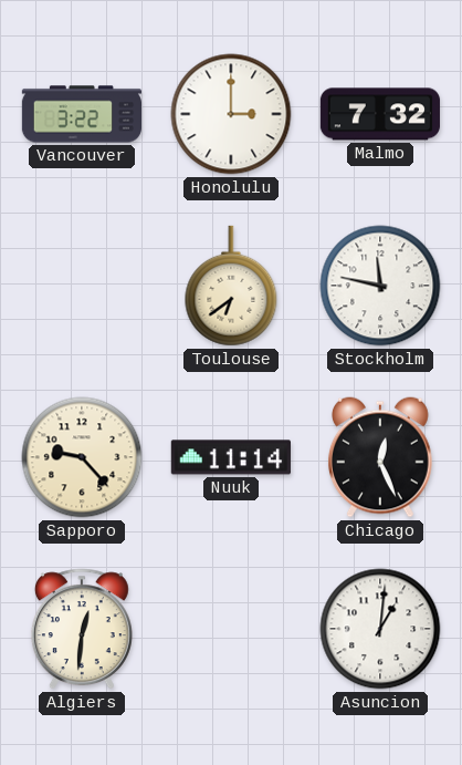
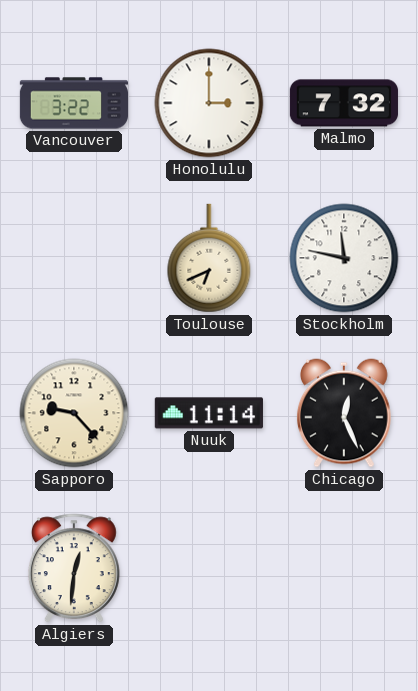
Toulouse: 6:39 -> 6:41
Asuncion: 1:01 -> none
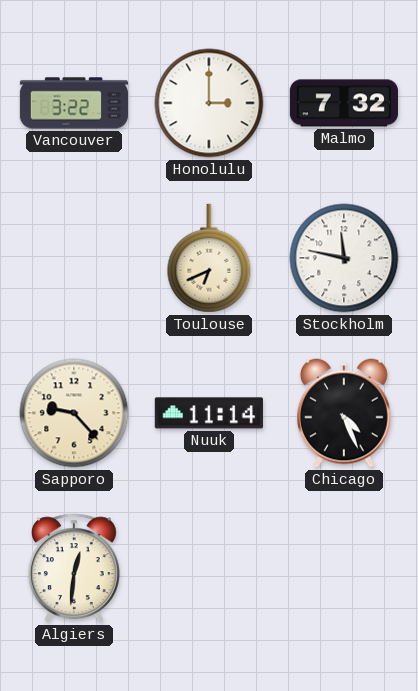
Chicago: 12:26 -> 4:26
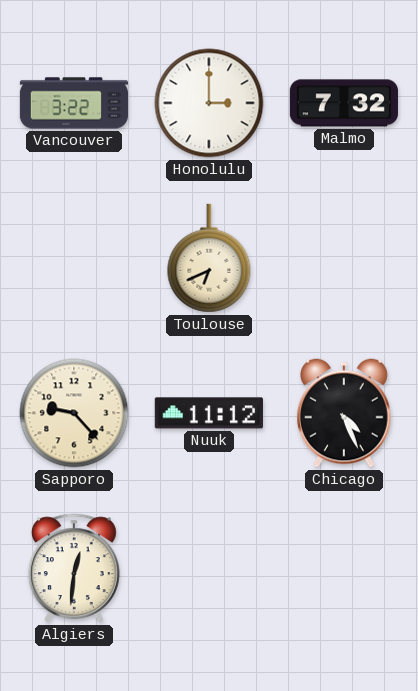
Stockholm: 11:47 -> none
Nuuk: 11:14 -> 11:12
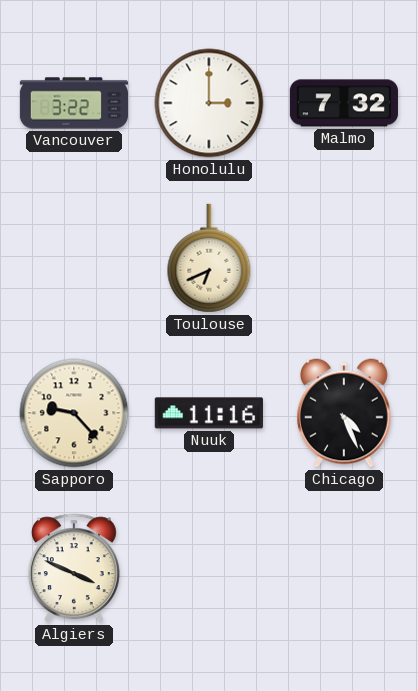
Nuuk: 11:12 -> 11:16
Algiers: 12:31 -> 3:49
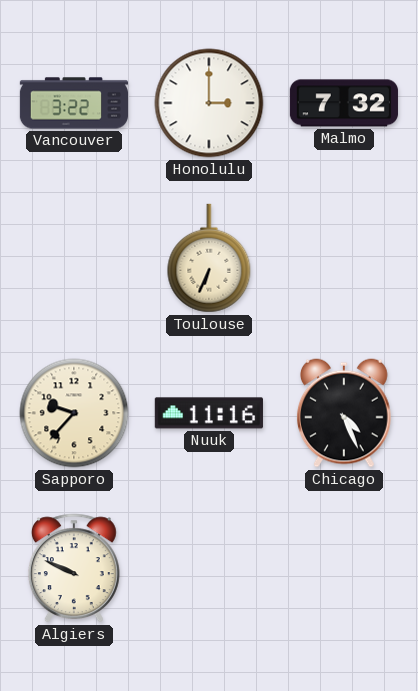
Toulouse: 6:41 -> 6:34
Sapporo: 9:23 -> 9:37
Algiers: 3:49 -> 9:49
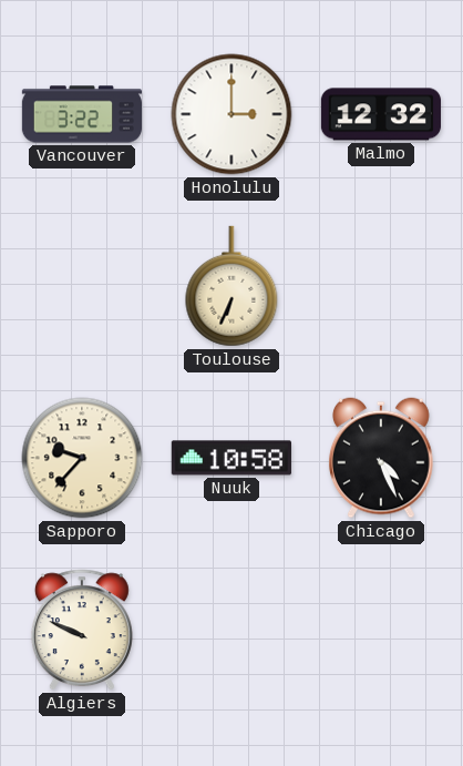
Malmo: 7:32 -> 12:32
Nuuk: 11:16 -> 10:58
